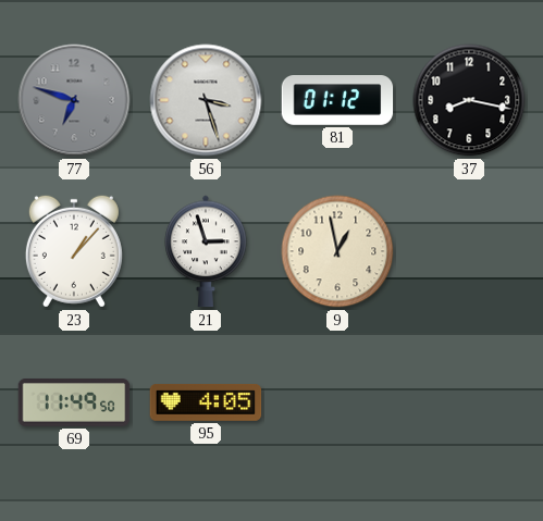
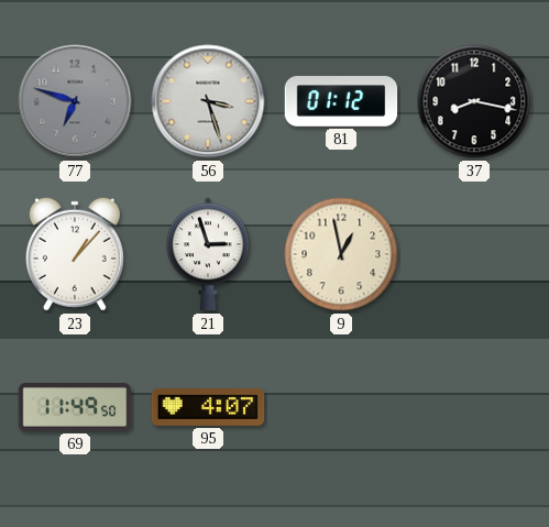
95: 4:05 -> 4:07
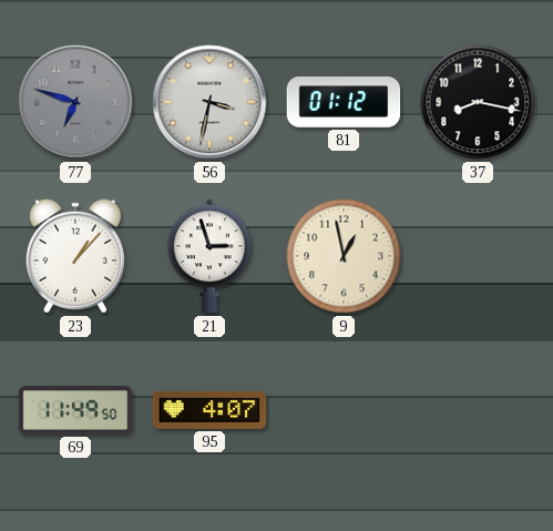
56: 3:27 -> 3:32
